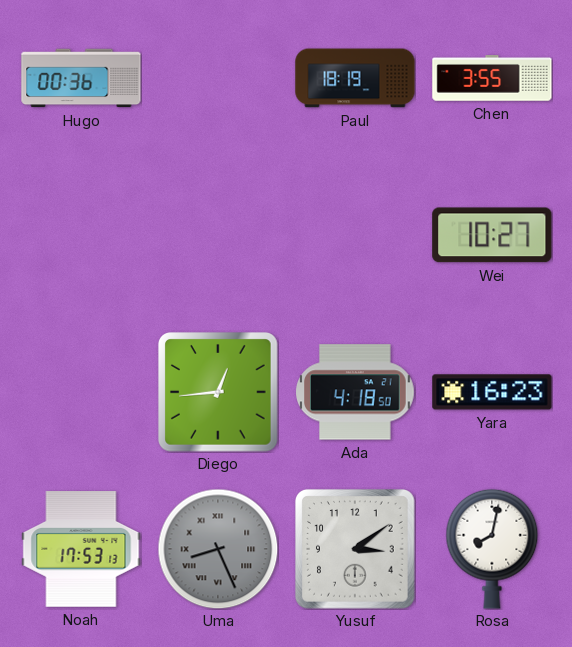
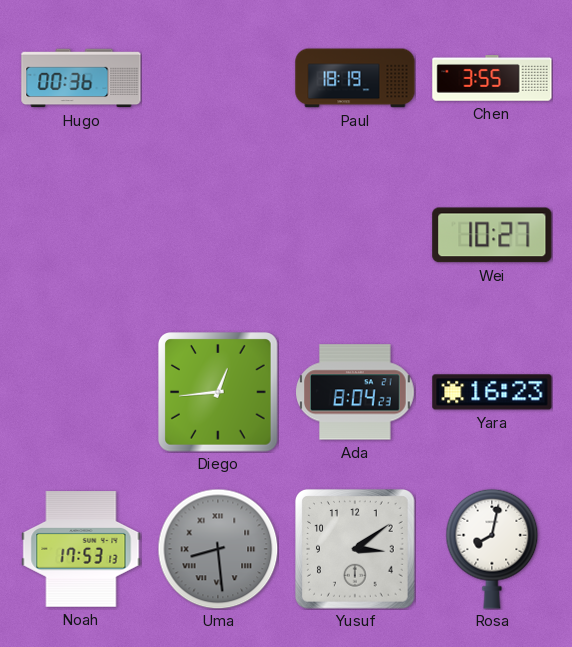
Ada: 4:18 -> 8:04
Uma: 8:26 -> 8:29
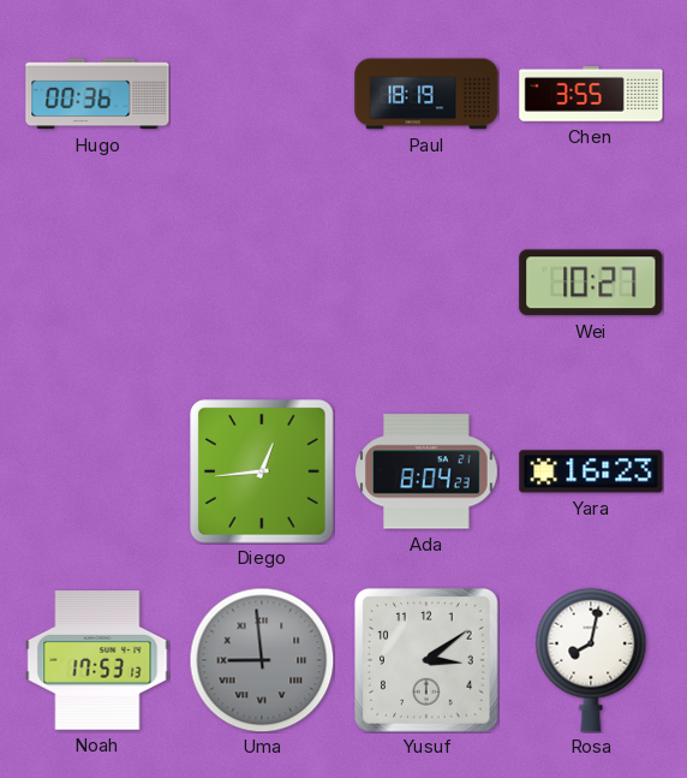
Uma: 8:29 -> 8:59
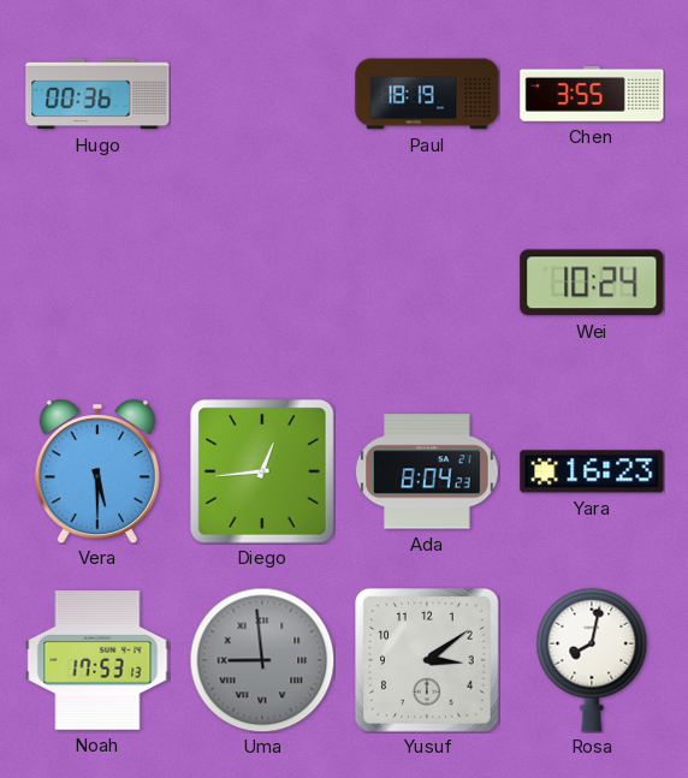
Wei: 10:27 -> 10:24
Vera: none -> 5:30
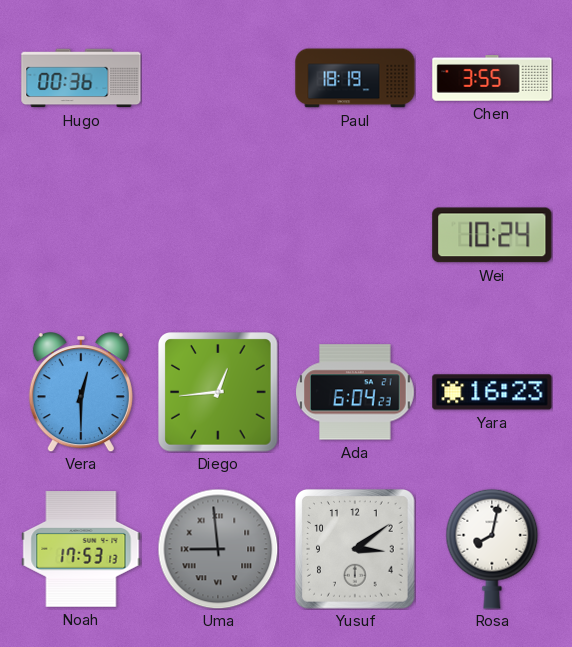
Vera: 5:30 -> 12:30
Ada: 8:04 -> 6:04
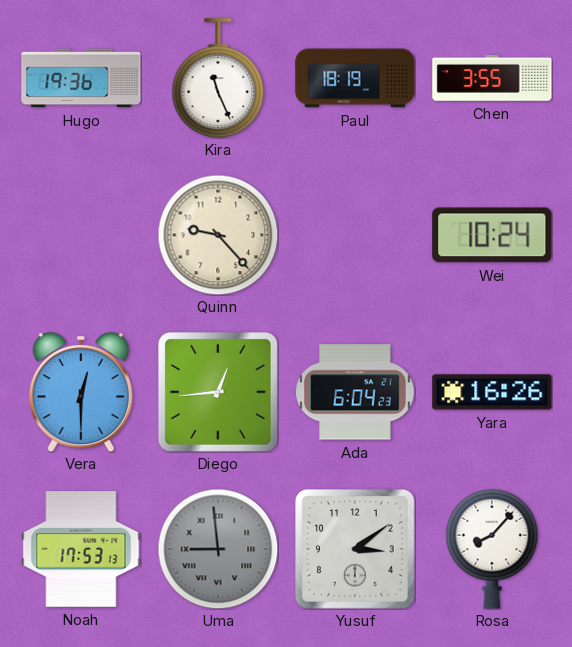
Hugo: 00:36 -> 19:36
Kira: none -> 11:26
Quinn: none -> 9:23
Yara: 16:23 -> 16:26
Rosa: 8:02 -> 8:07
